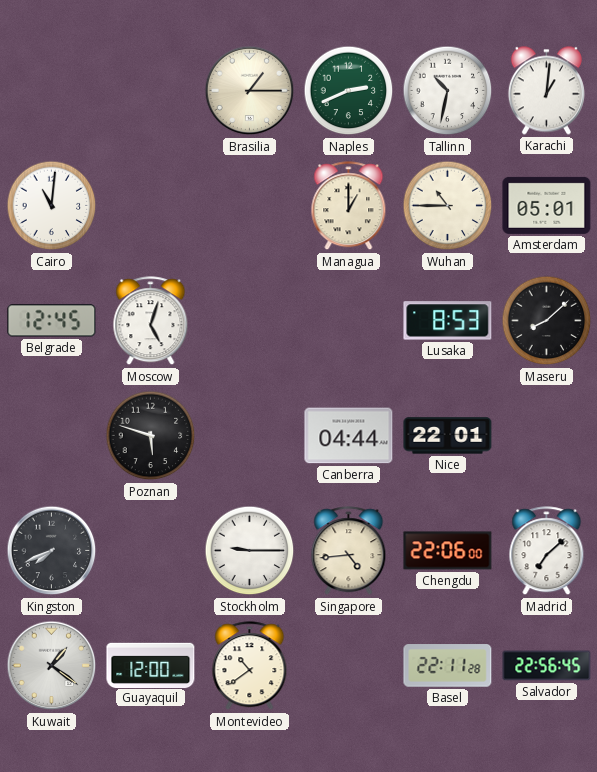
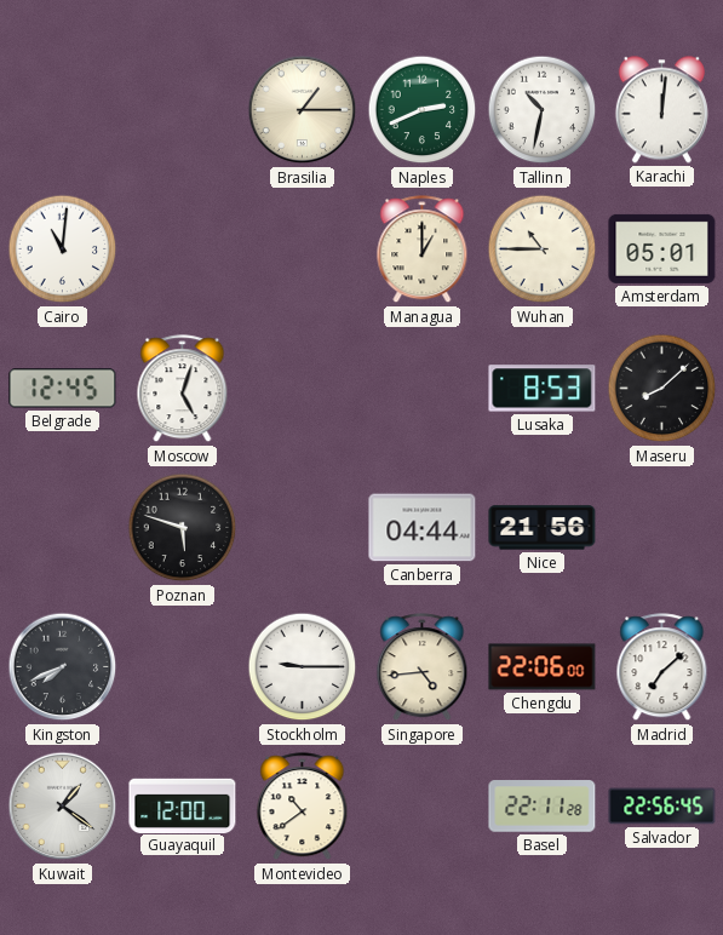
Karachi: 1:01 -> 12:01
Nice: 22:01 -> 21:56
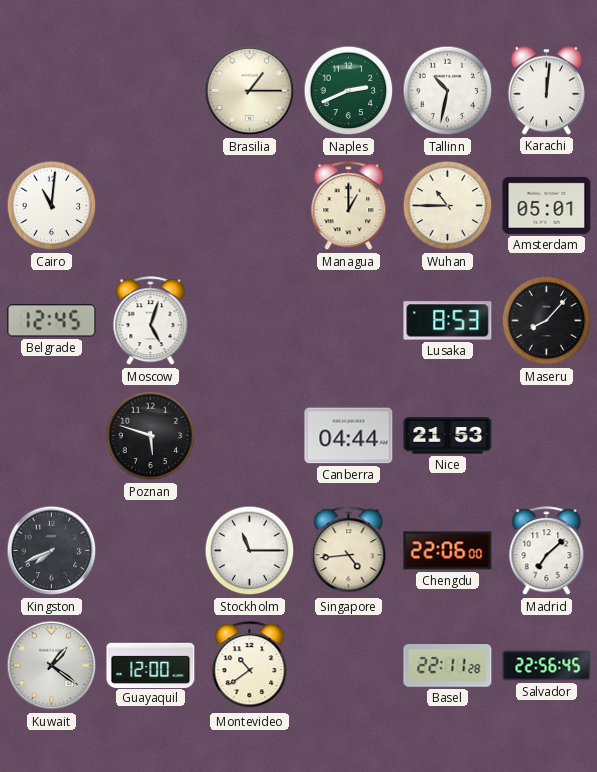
Maseru: 8:08 -> 8:07
Nice: 21:56 -> 21:53
Stockholm: 9:15 -> 11:15
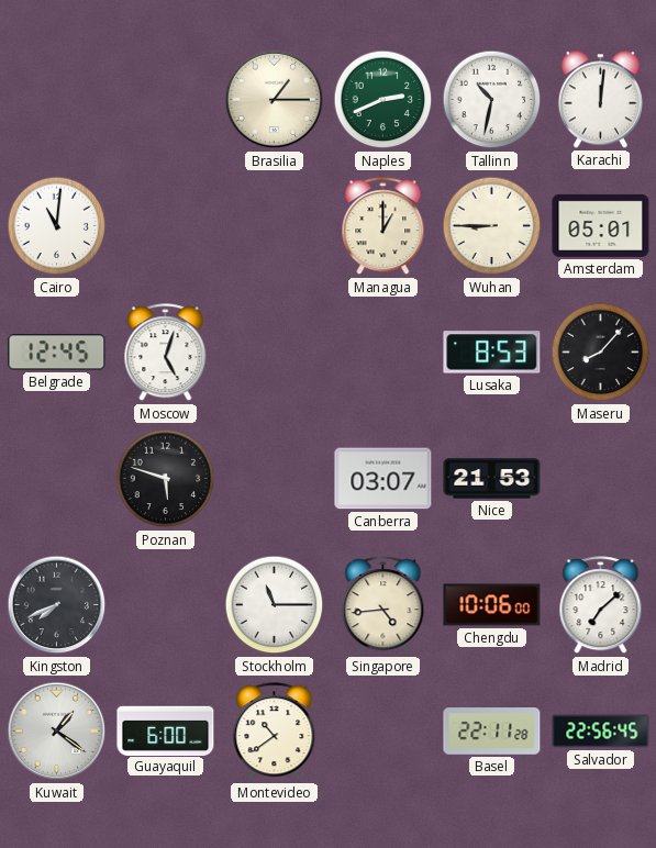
Wuhan: 10:45 -> 8:45
Canberra: 04:44 -> 03:07
Chengdu: 22:06 -> 10:06
Guayaquil: 12:00 -> 6:00
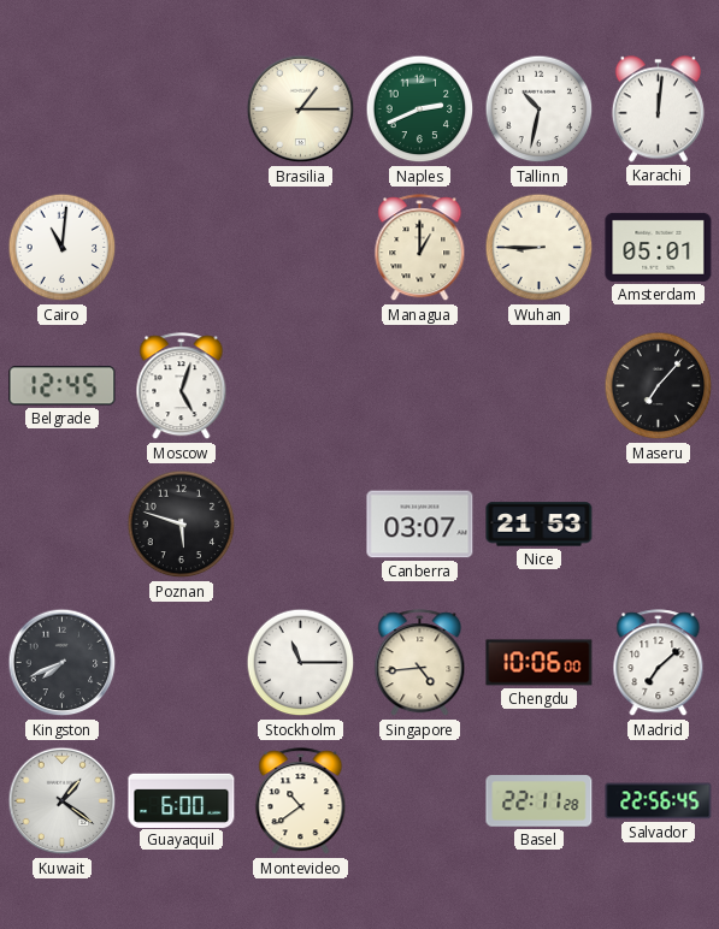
Lusaka: 8:53 -> none
Maseru: 8:07 -> 7:07
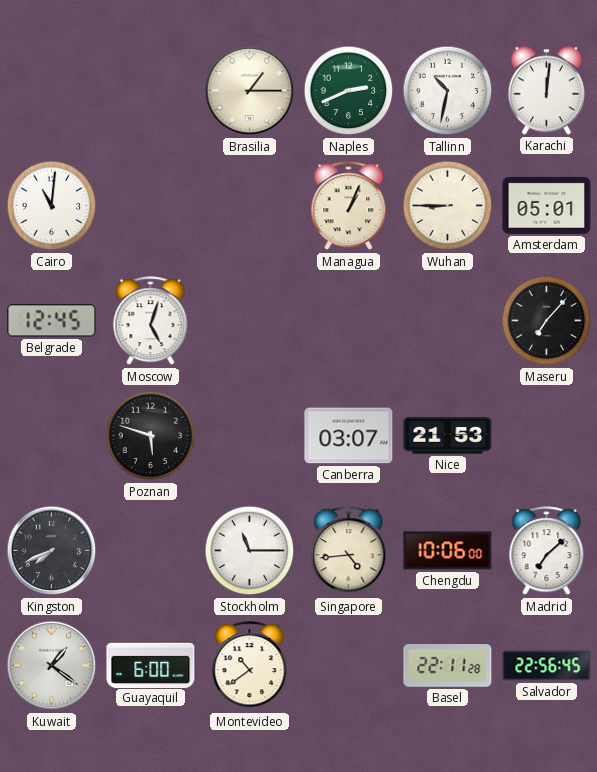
Managua: 1:00 -> 1:04
